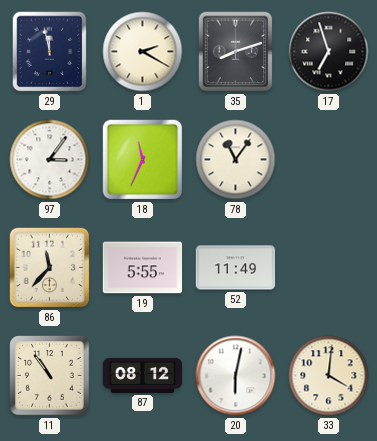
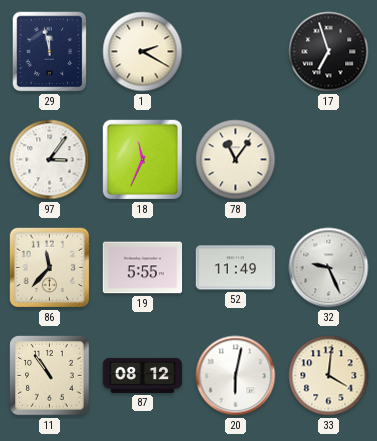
35: 8:12 -> none
32: none -> 9:26
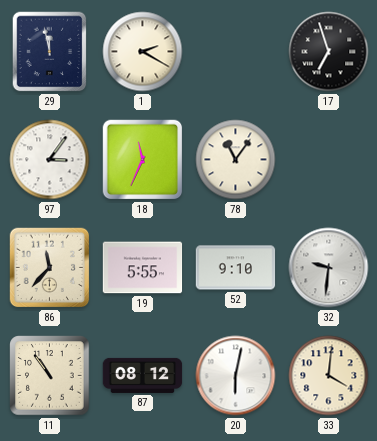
52: 11:49 -> 9:10
32: 9:26 -> 9:31
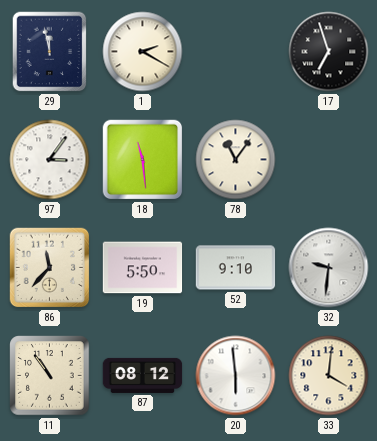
18: 11:34 -> 11:29
19: 5:55 -> 5:50
20: 6:02 -> 5:59
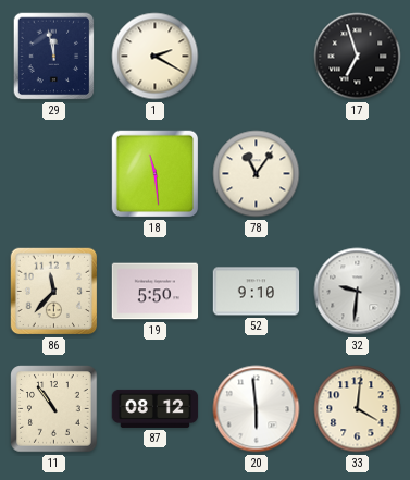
97: 3:06 -> none
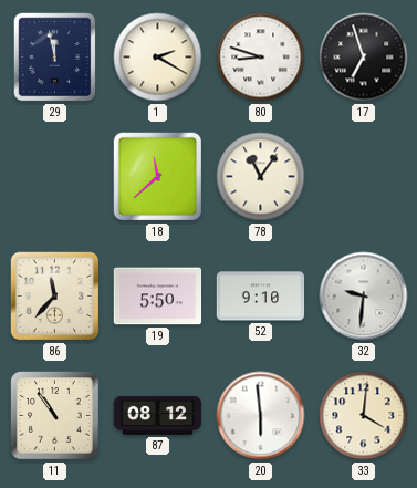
80: none -> 8:48
18: 11:29 -> 11:38
